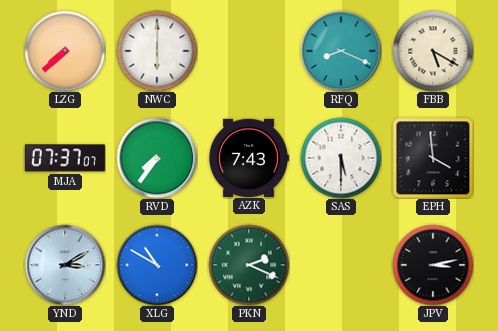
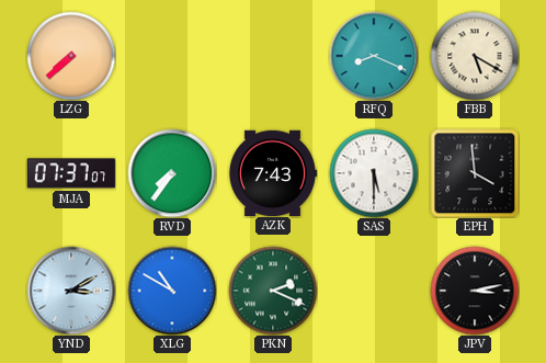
NWC: 6:00 -> none
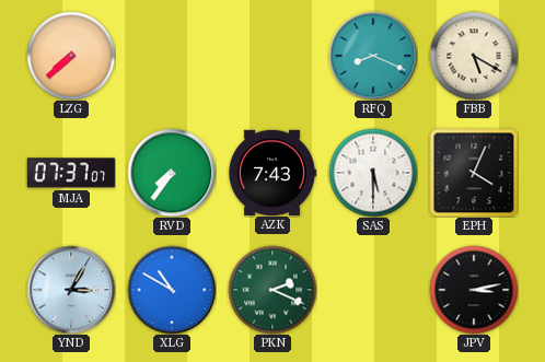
EPH: 3:59 -> 4:04
YND: 3:10 -> 3:05
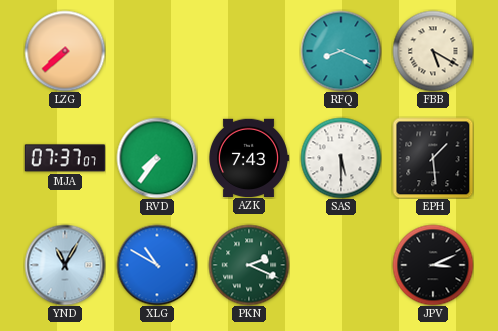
EPH: 4:04 -> 1:29
YND: 3:05 -> 11:05
JPV: 3:13 -> 3:11
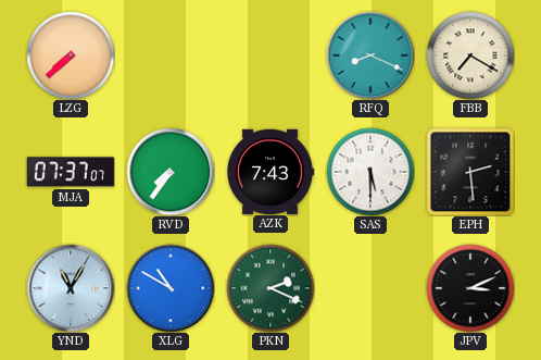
FBB: 5:20 -> 7:20
EPH: 1:29 -> 2:29
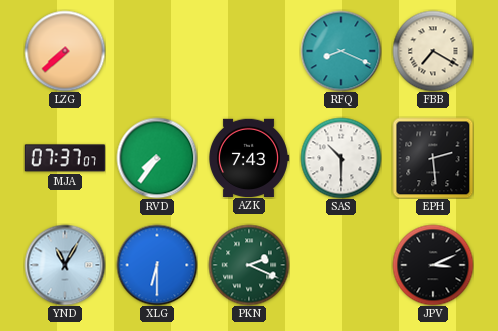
SAS: 5:30 -> 10:30
XLG: 10:50 -> 6:30
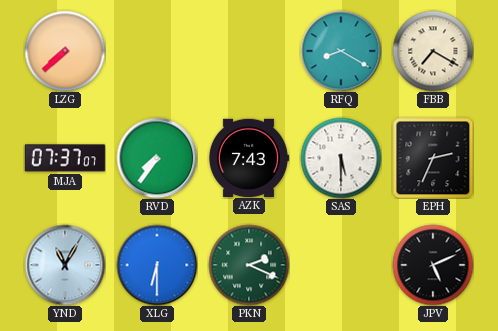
RFQ: 8:19 -> 8:20
SAS: 10:30 -> 5:30
EPH: 2:29 -> 2:34
JPV: 3:11 -> 5:11
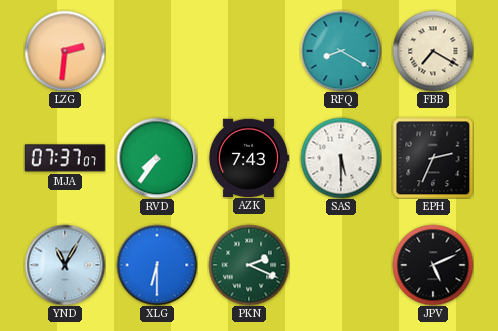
LZG: 7:38 -> 2:31
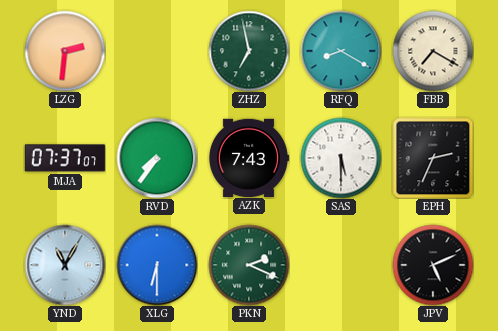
ZHZ: none -> 6:58
